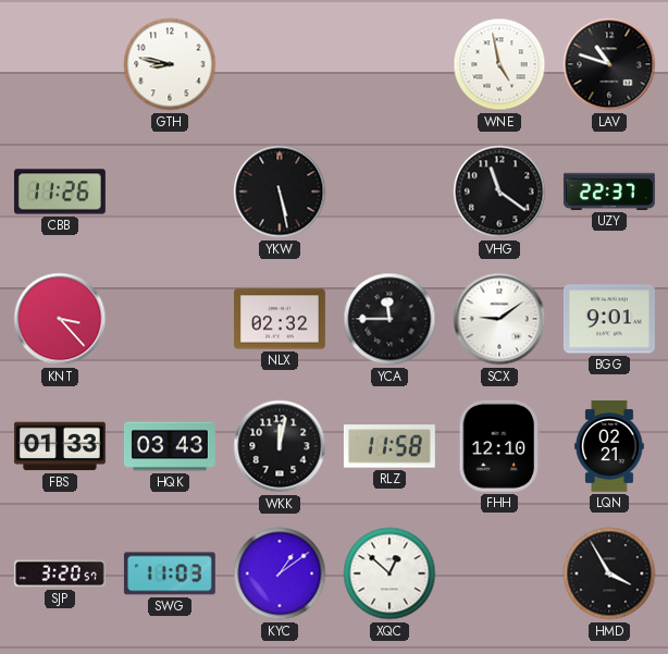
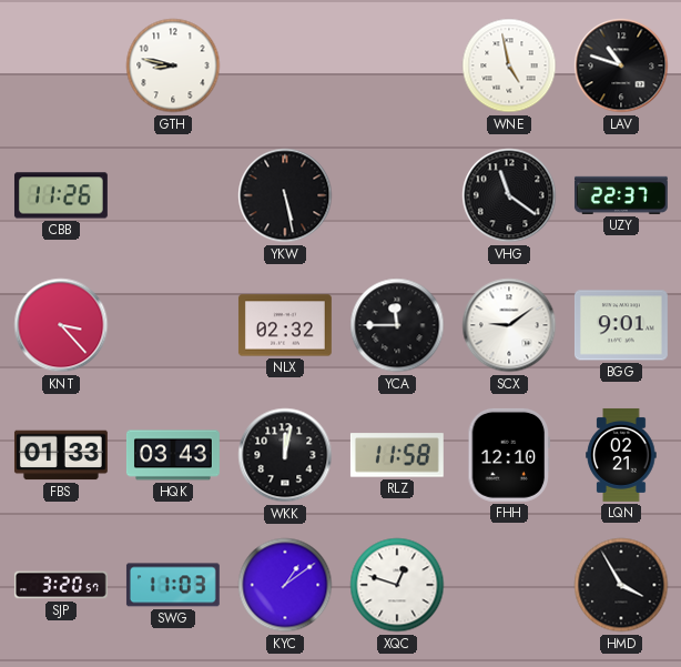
XQC: 12:52 -> 12:48
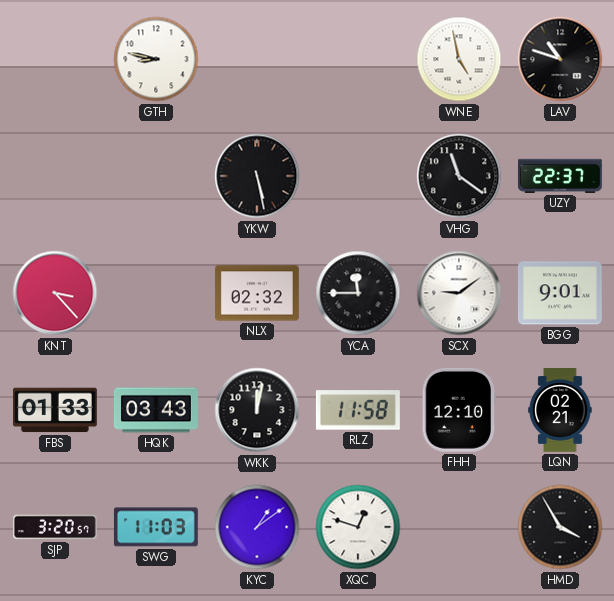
CBB: 11:26 -> none
